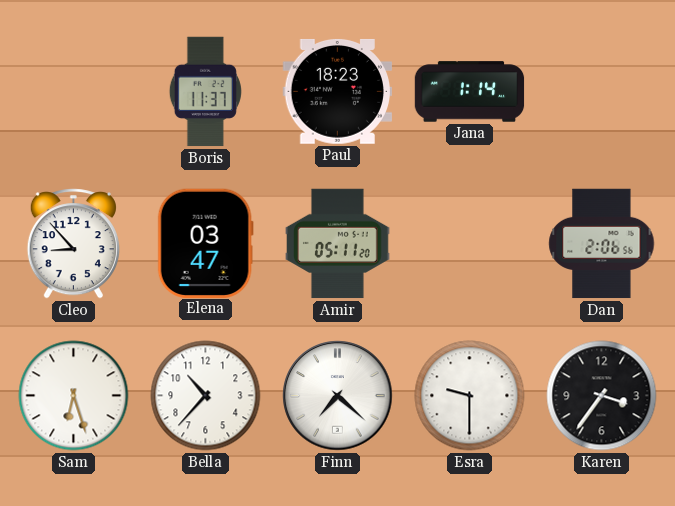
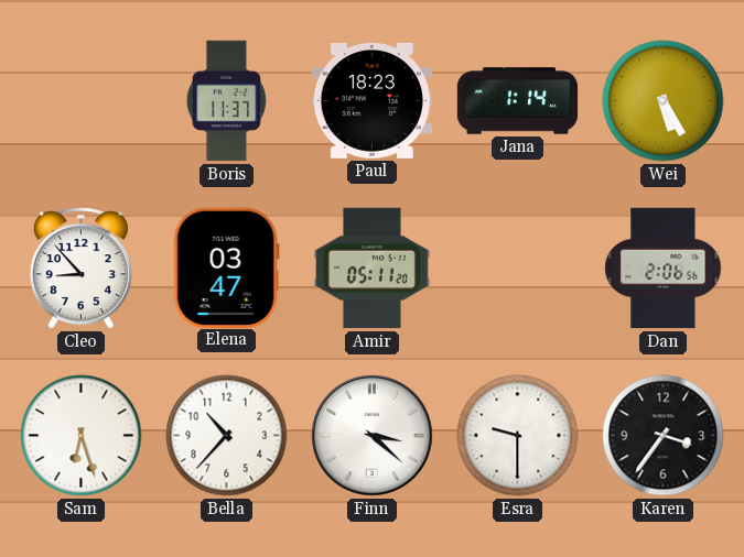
Wei: none -> 5:25
Finn: 7:22 -> 3:22
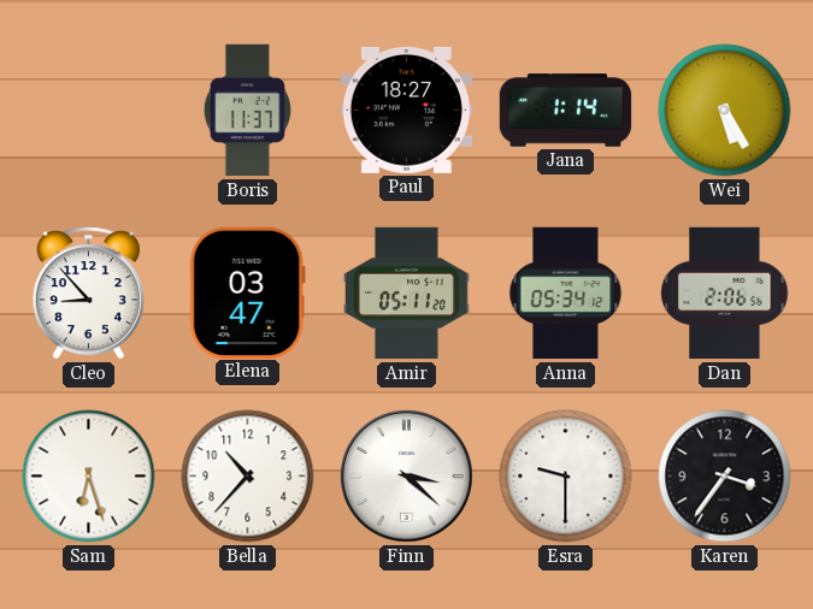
Paul: 18:23 -> 18:27
Anna: none -> 05:34
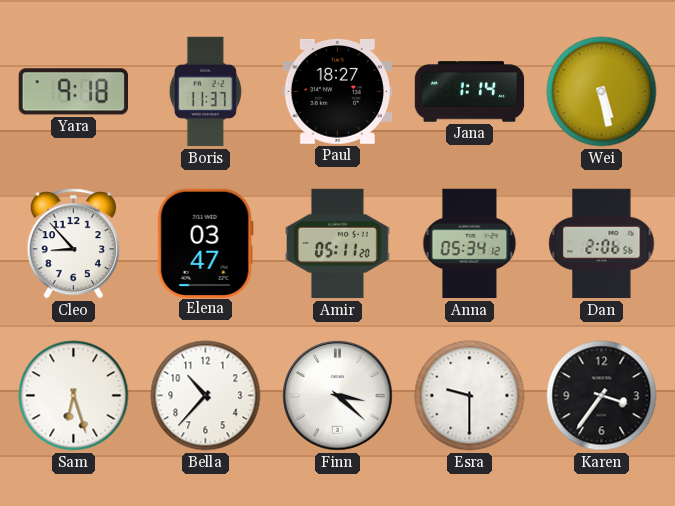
Yara: none -> 9:18
Wei: 5:25 -> 5:28
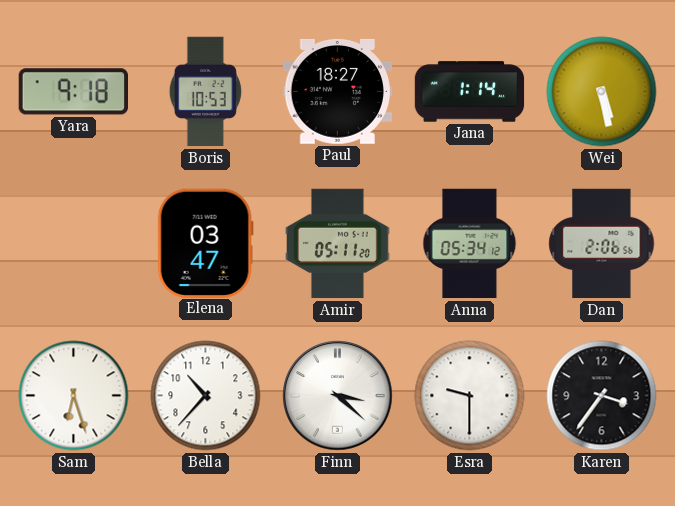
Boris: 11:37 -> 10:53
Cleo: 8:53 -> none
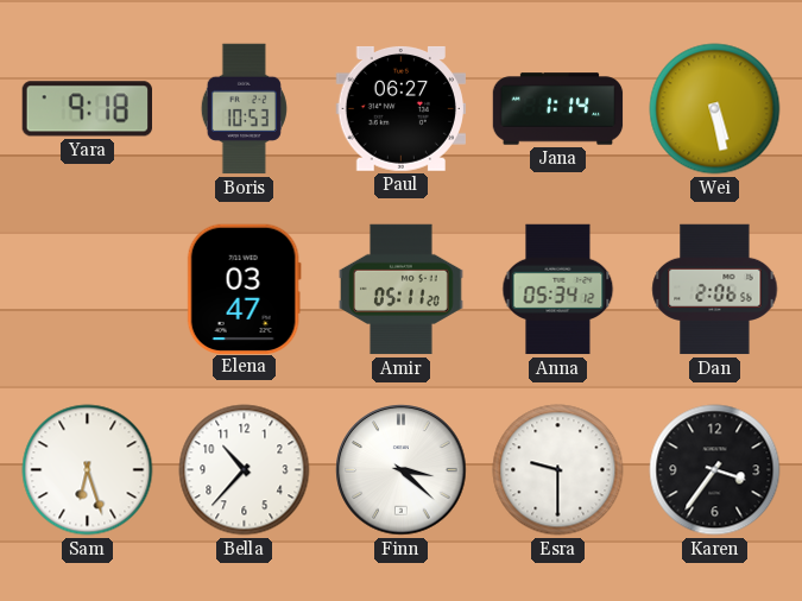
Paul: 18:27 -> 06:27
